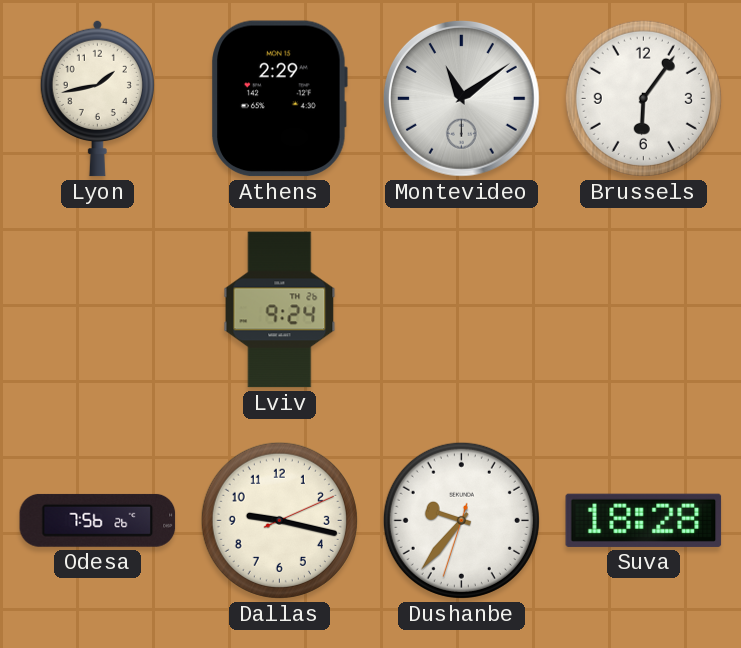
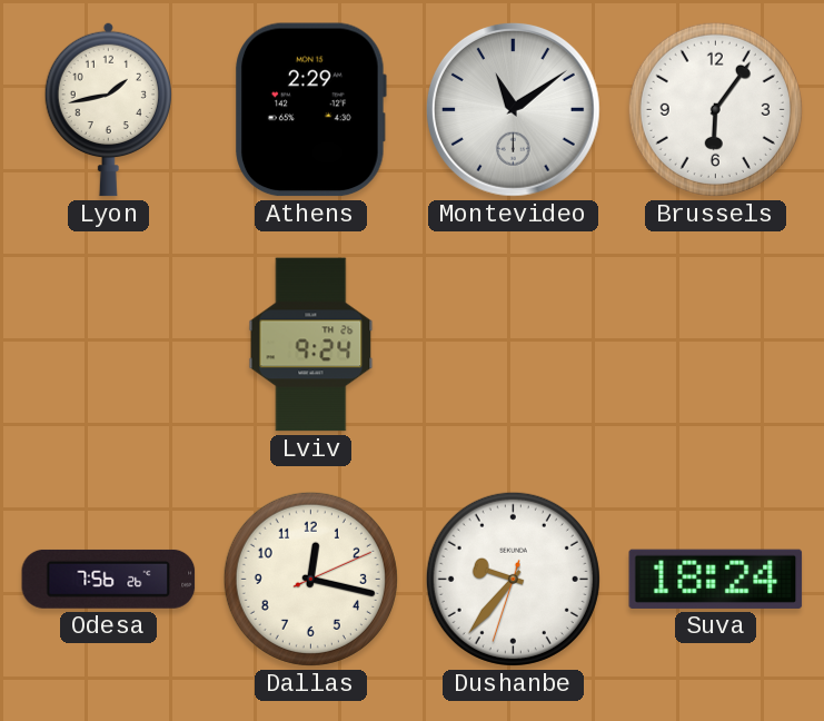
Dallas: 9:17 -> 12:17
Suva: 18:28 -> 18:24
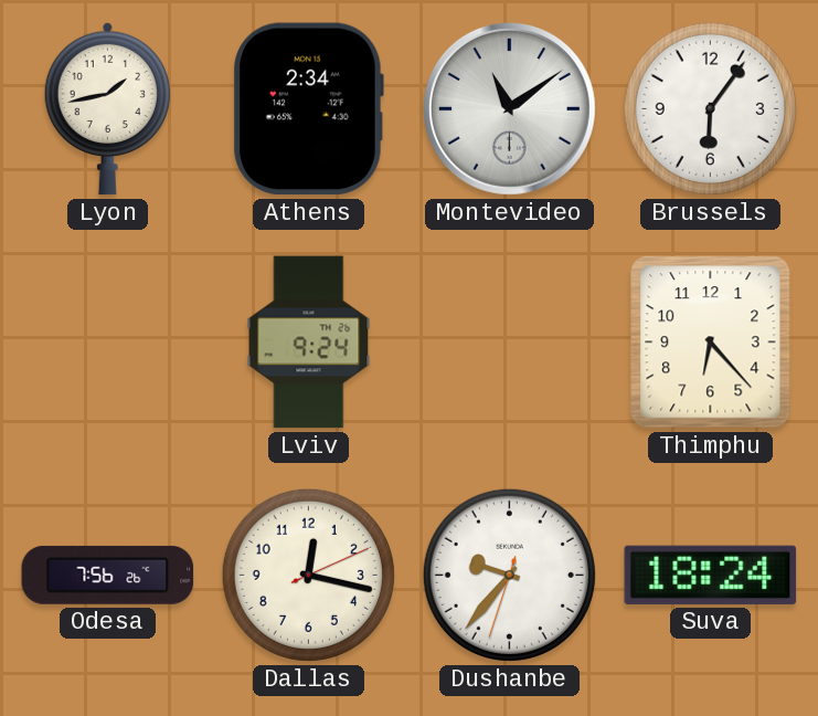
Athens: 2:29 -> 2:34
Thimphu: none -> 6:23
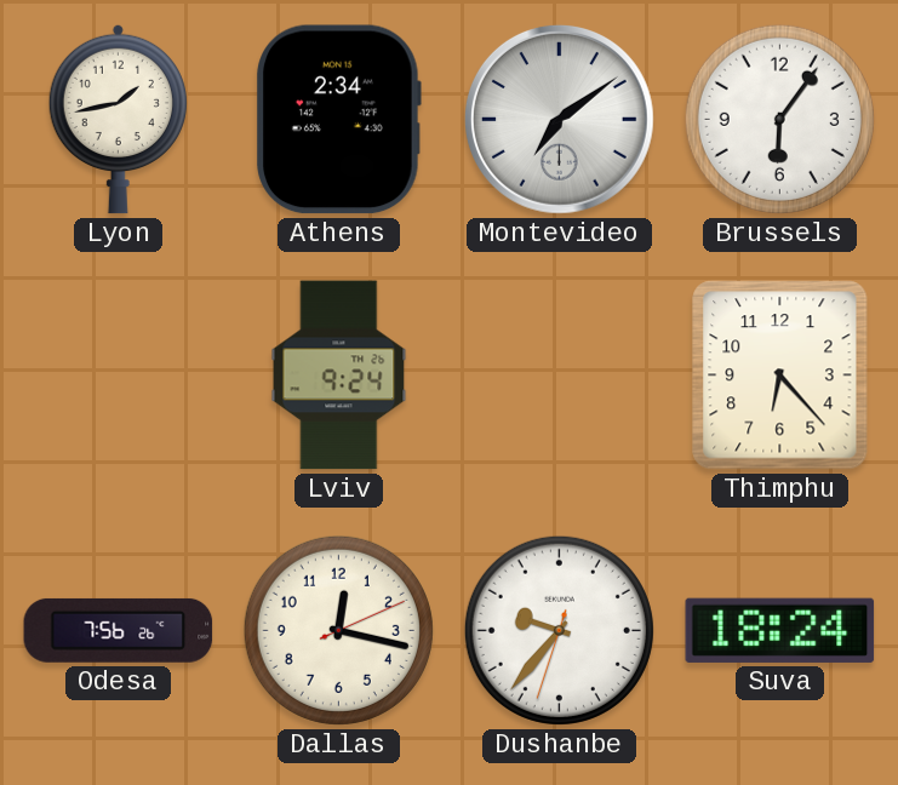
Montevideo: 11:09 -> 7:09
